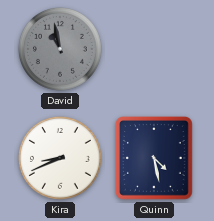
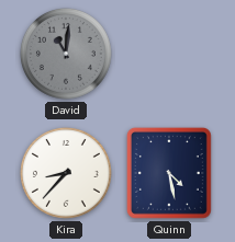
David: 10:58 -> 11:01
Kira: 8:41 -> 8:37
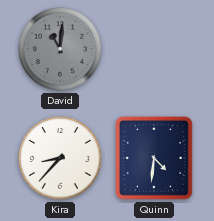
Quinn: 4:28 -> 4:31
